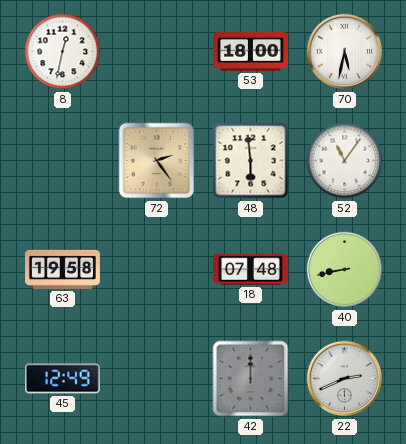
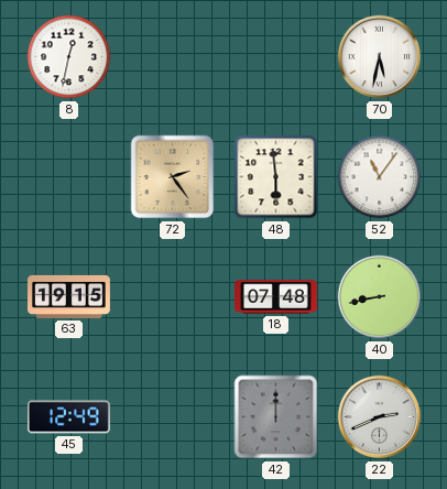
53: 18:00 -> none
63: 19:58 -> 19:15
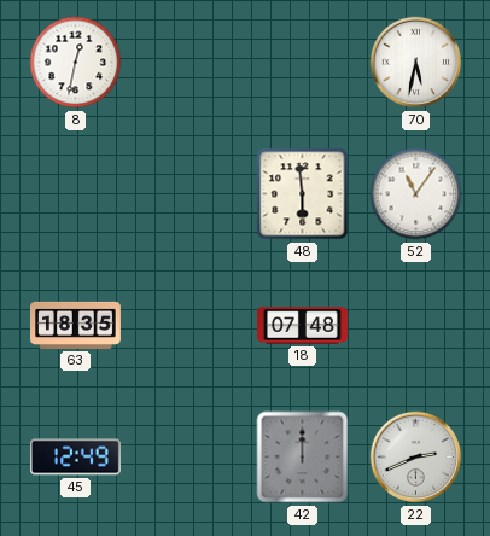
72: 2:24 -> none
63: 19:15 -> 18:35
40: 8:43 -> none
